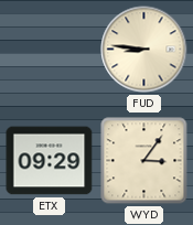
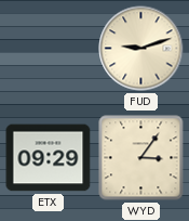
FUD: 8:46 -> 9:12
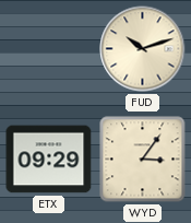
FUD: 9:12 -> 10:12
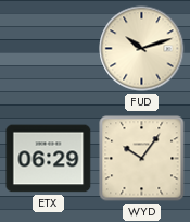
ETX: 09:29 -> 06:29
WYD: 3:06 -> 10:06
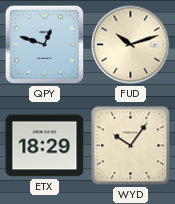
QPY: none -> 12:48
ETX: 06:29 -> 18:29
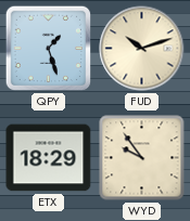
QPY: 12:48 -> 1:27
WYD: 10:06 -> 9:54
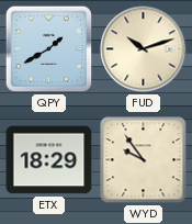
QPY: 1:27 -> 1:40
